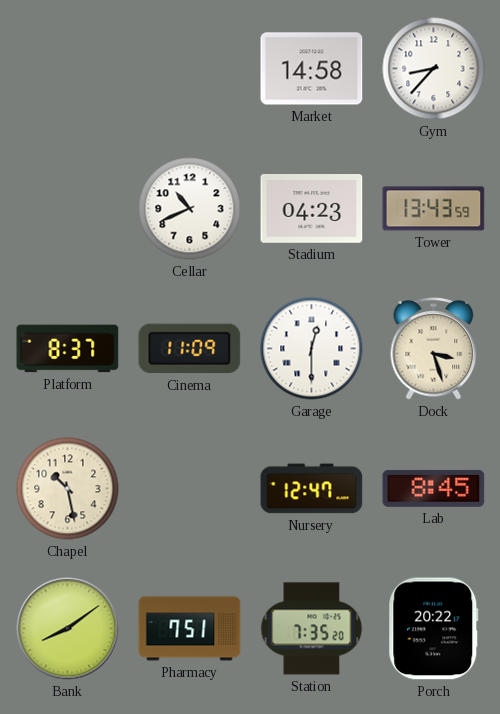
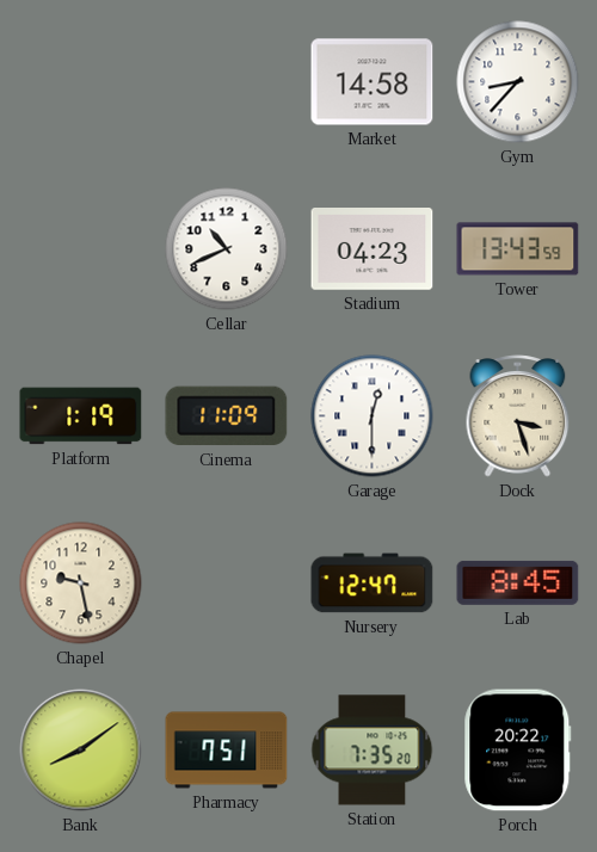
Platform: 8:37 -> 1:19
Chapel: 10:28 -> 9:28
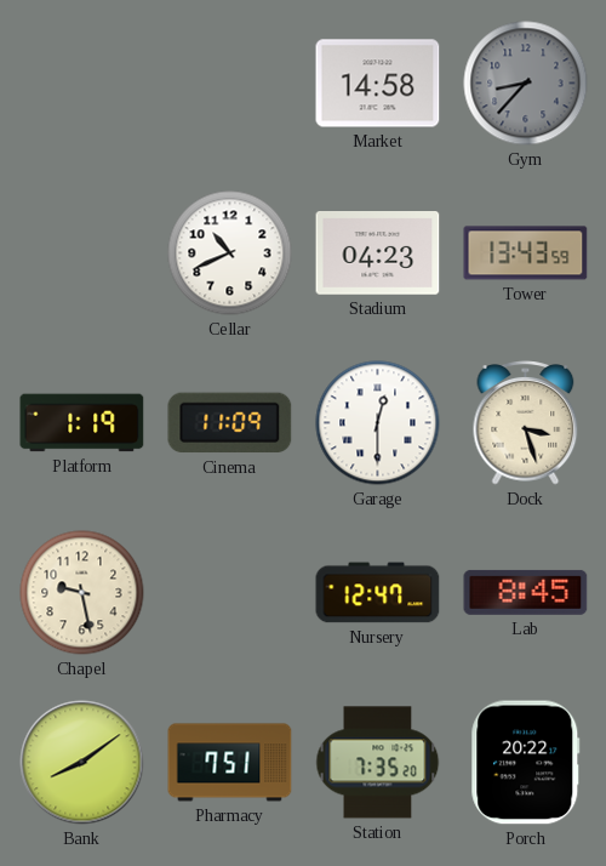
Gym dial: white -> grey
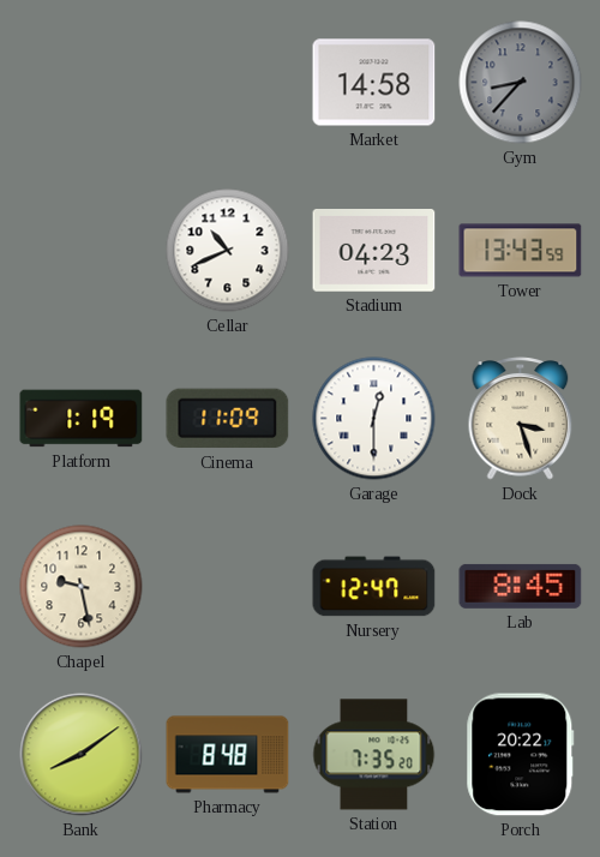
Pharmacy: 7:51 -> 8:48
